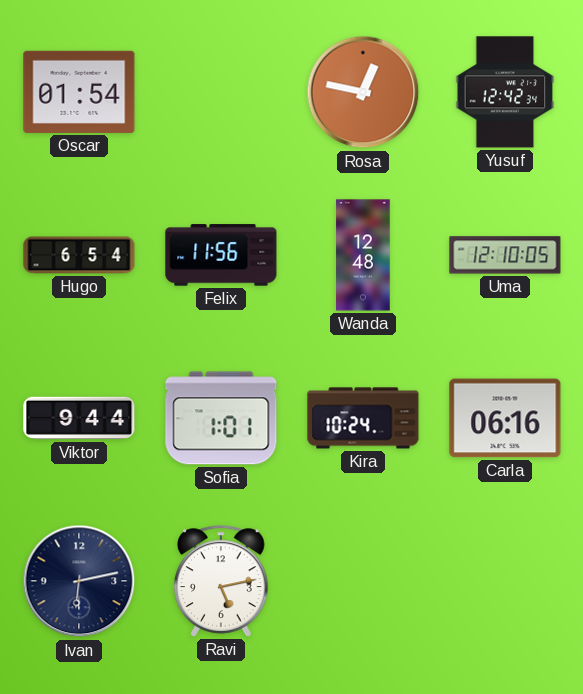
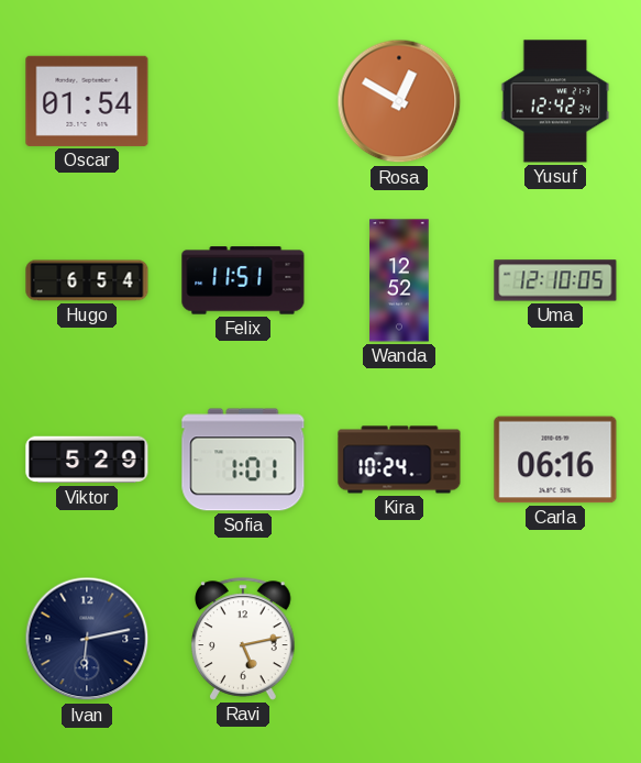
Rosa: 12:47 -> 12:50
Felix: 11:56 -> 11:51
Wanda: 12:48 -> 12:52
Viktor: 9:44 -> 5:29
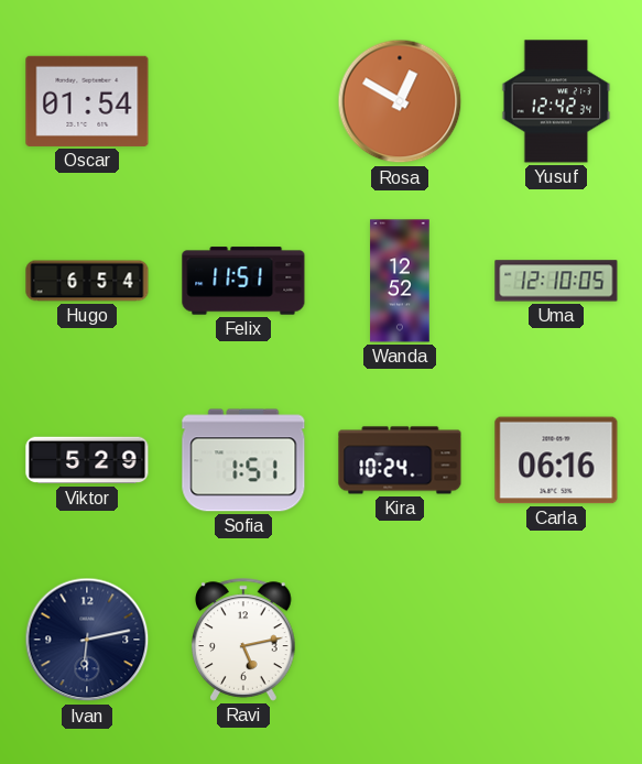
Sofia: 1:01 -> 1:51
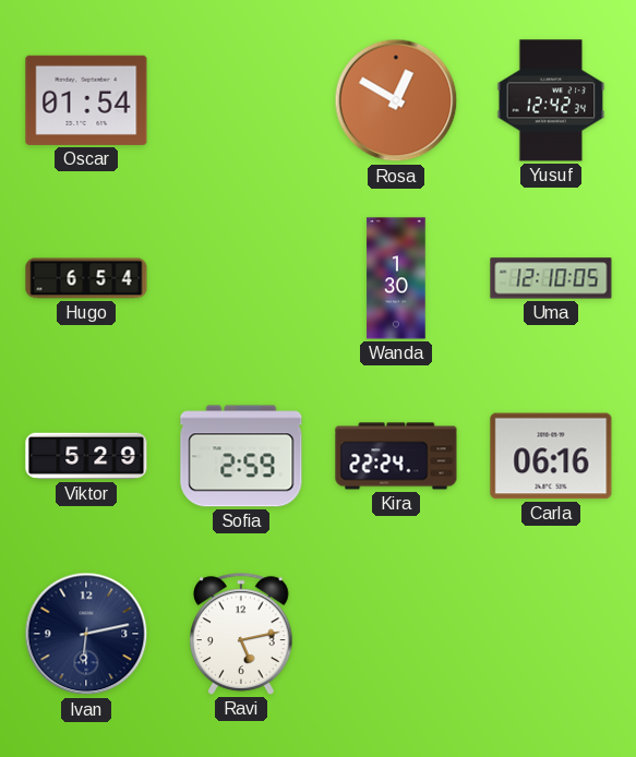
Felix: 11:51 -> none
Wanda: 12:52 -> 1:30
Sofia: 1:51 -> 2:59
Kira: 10:24 -> 22:24
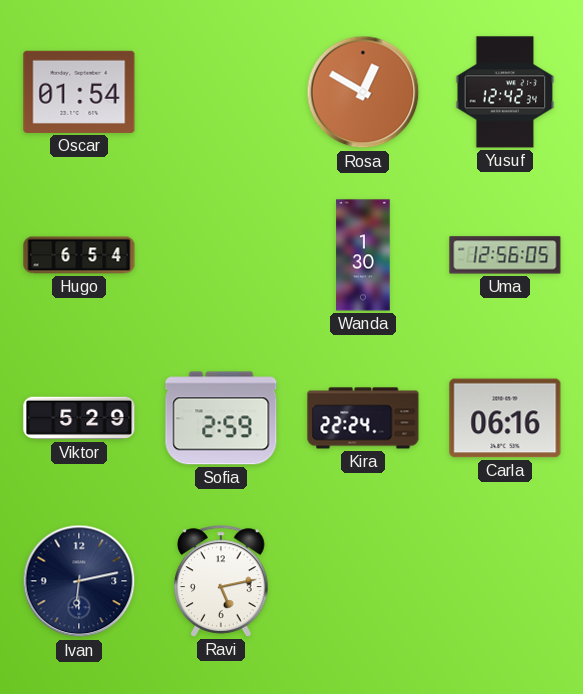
Uma: 12:10 -> 12:56
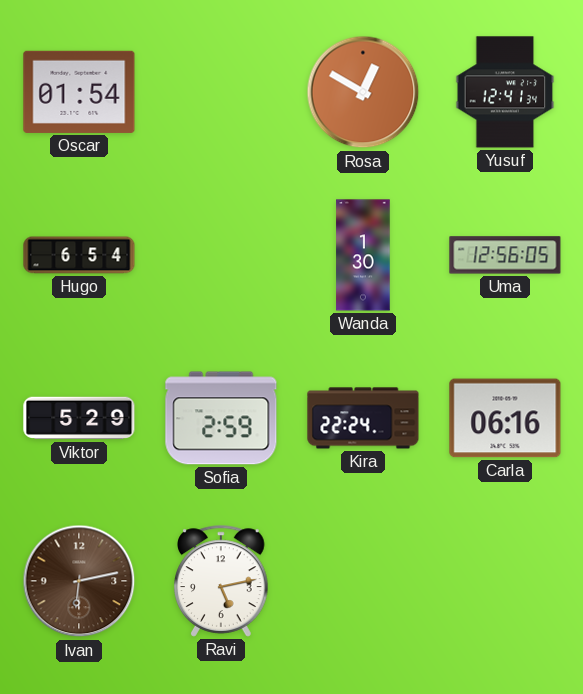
Yusuf: 12:42 -> 12:41
Ivan dial: navy -> brown
